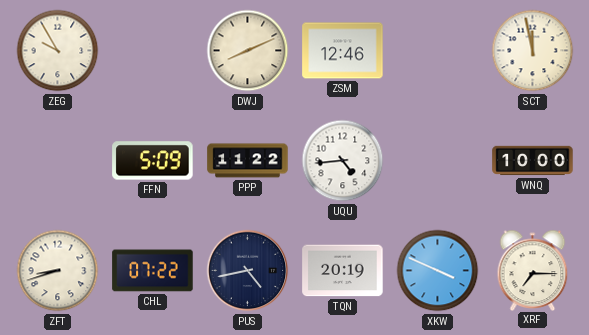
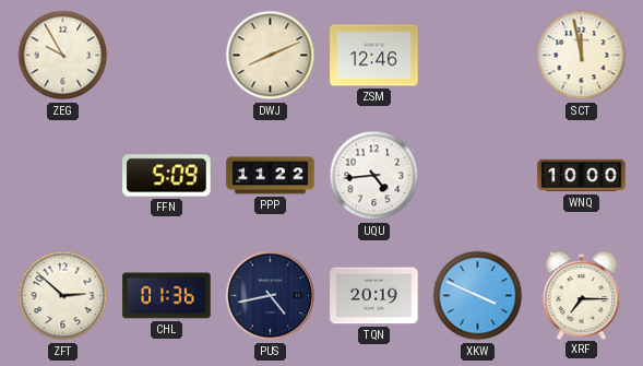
ZFT: 8:42 -> 2:52
CHL: 07:22 -> 01:36
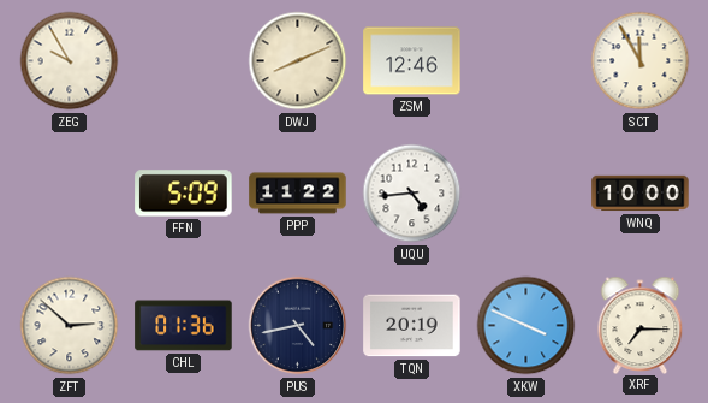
SCT: 11:58 -> 11:55
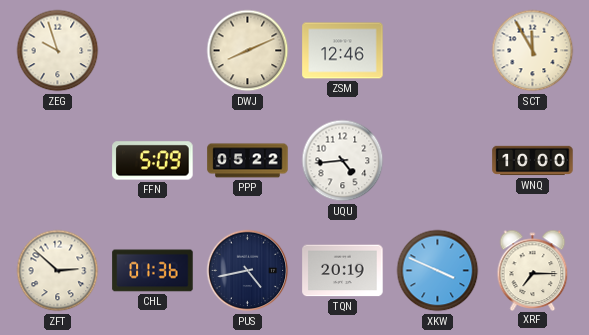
ZEG: 9:55 -> 9:57
PPP: 11:22 -> 05:22
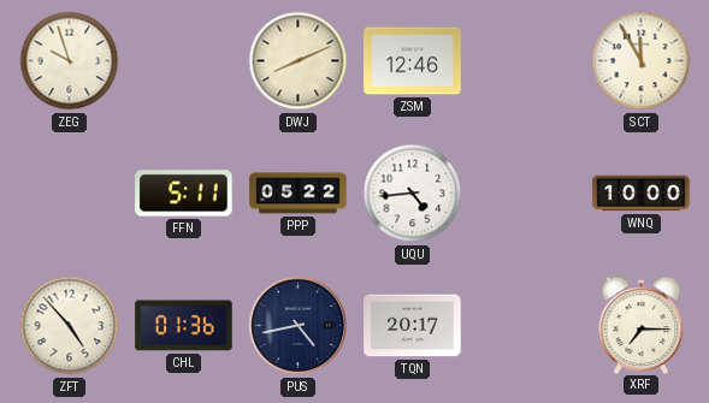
FFN: 5:09 -> 5:11
ZFT: 2:52 -> 4:53
TQN: 20:19 -> 20:17
XKW: 3:49 -> none
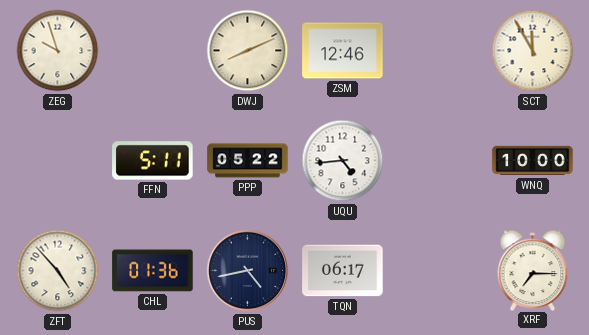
TQN: 20:17 -> 06:17
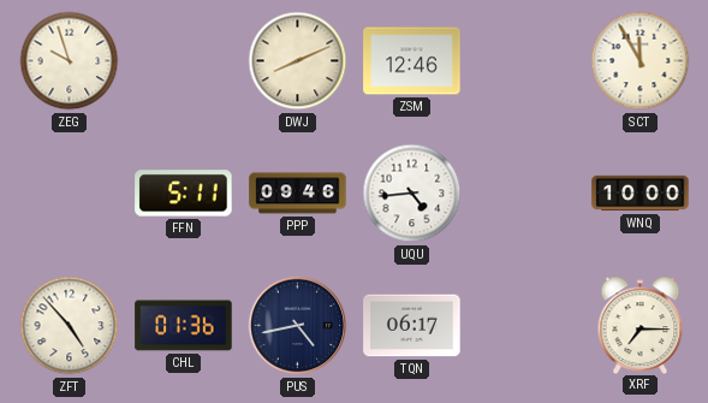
PPP: 05:22 -> 09:46
